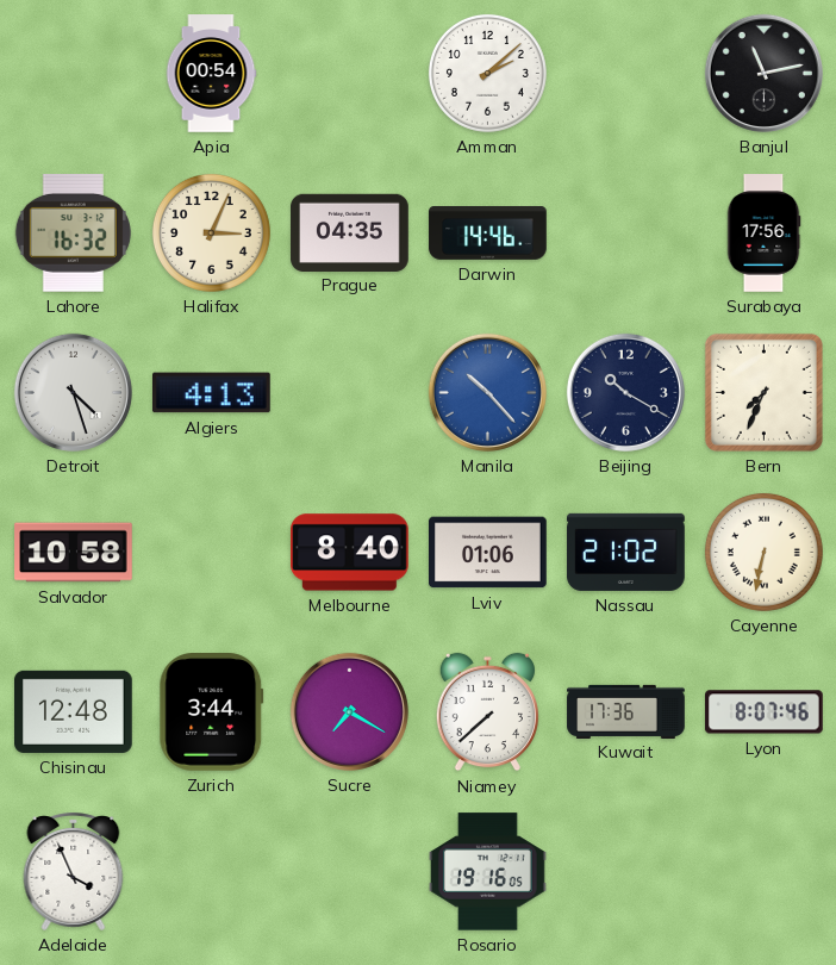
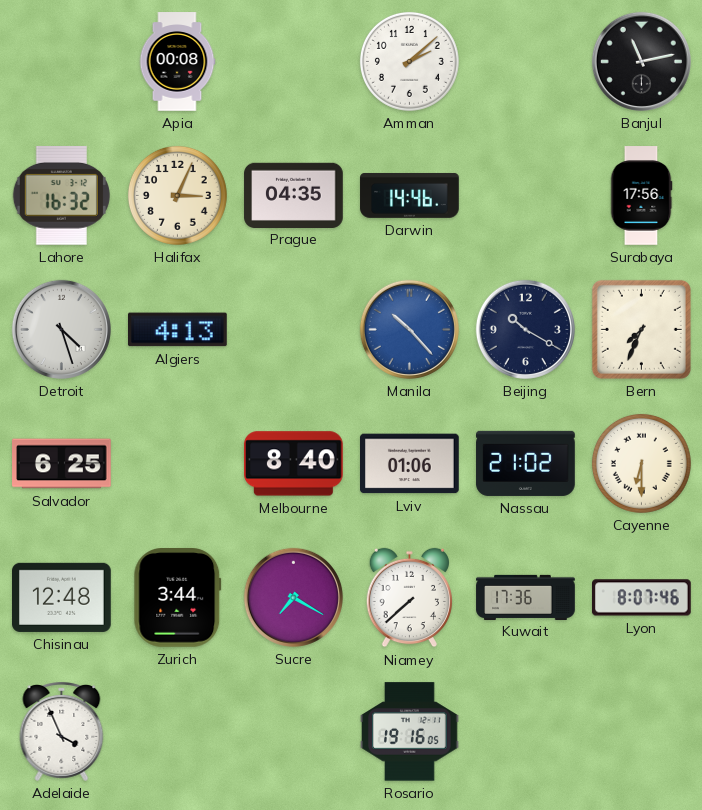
Apia: 00:54 -> 00:08
Salvador: 10:58 -> 6:25
Cayenne: 6:32 -> 6:30
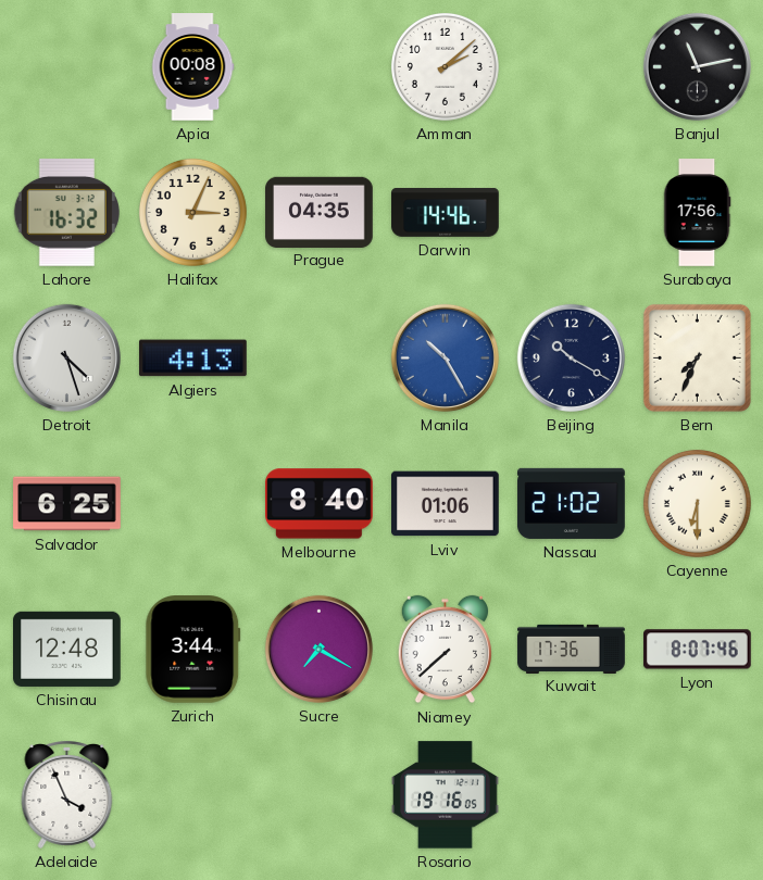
Manila: 10:23 -> 10:25
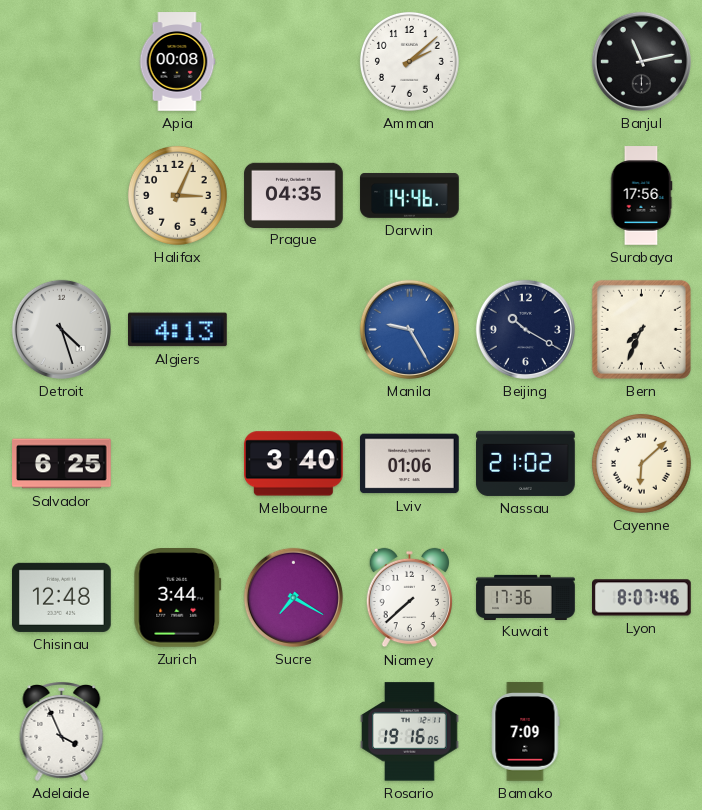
Lahore: 16:32 -> none
Manila: 10:25 -> 9:25
Melbourne: 8:40 -> 3:40
Cayenne: 6:30 -> 6:08
Bamako: none -> 7:09
